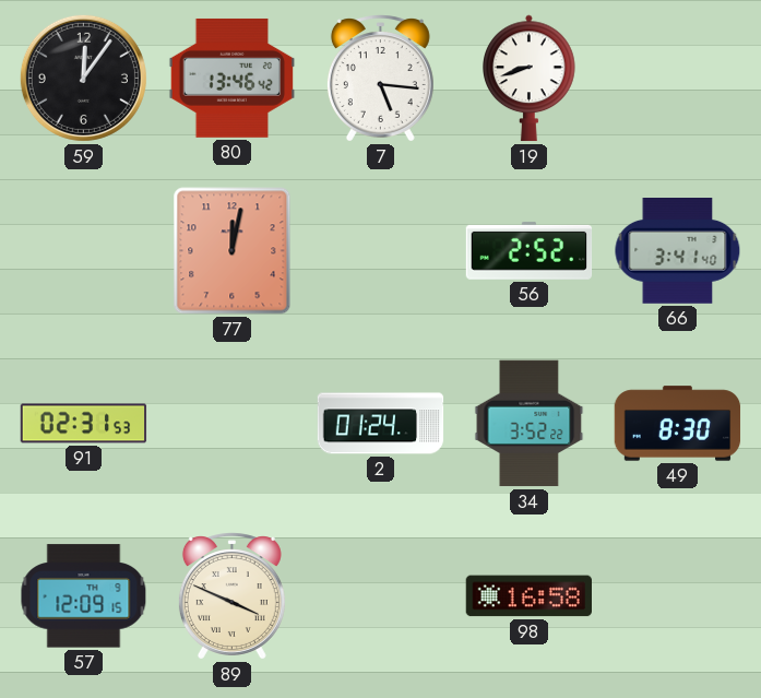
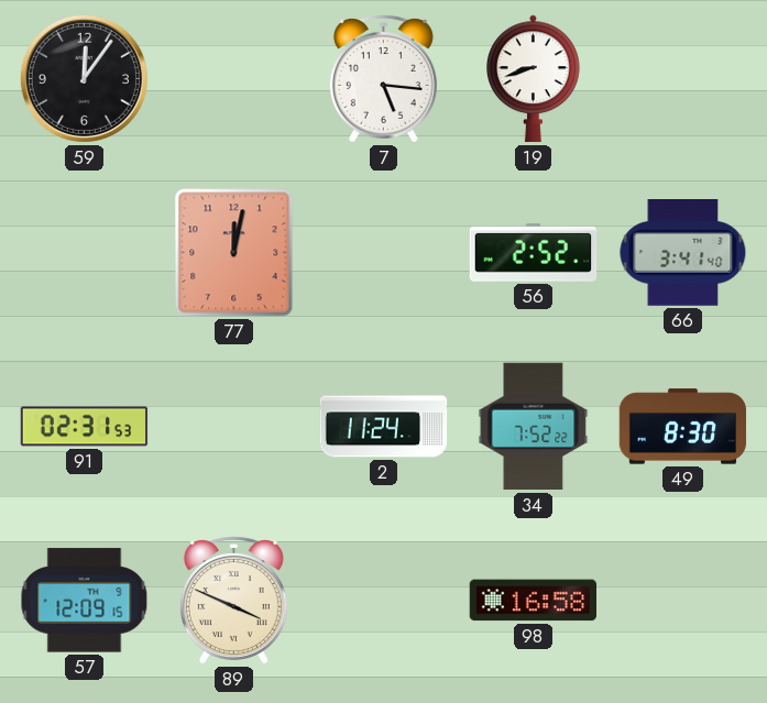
80: 13:46 -> none
2: 01:24 -> 11:24
34: 3:52 -> 7:52
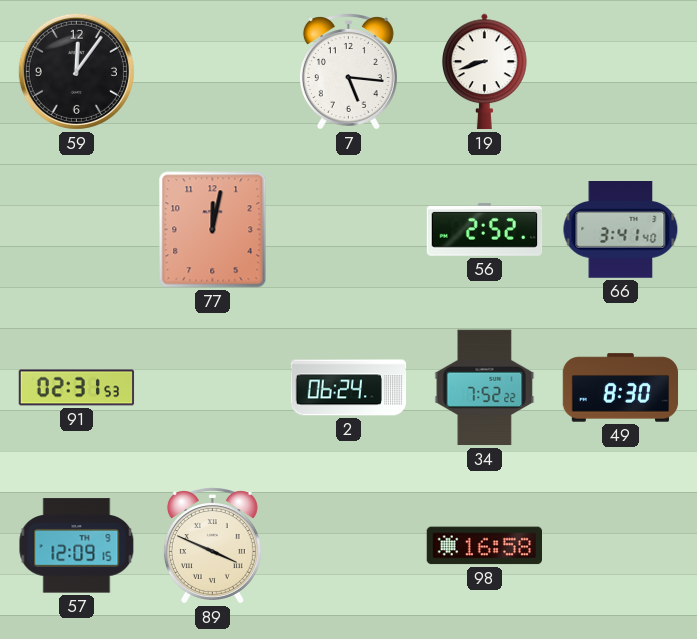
2: 11:24 -> 06:24
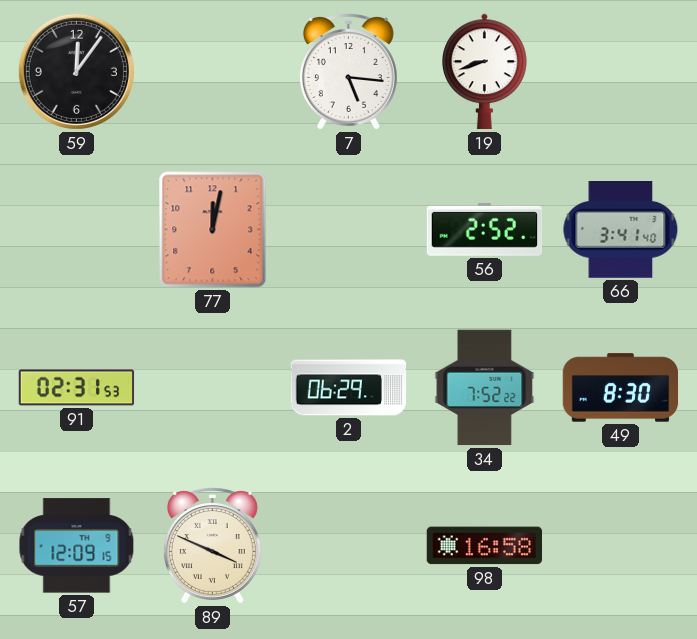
2: 06:24 -> 06:29
